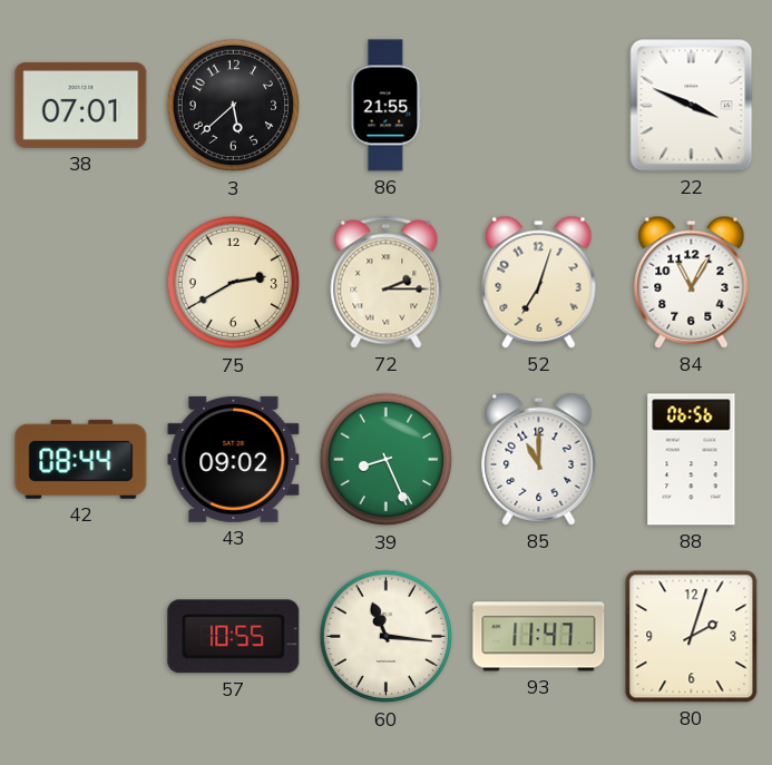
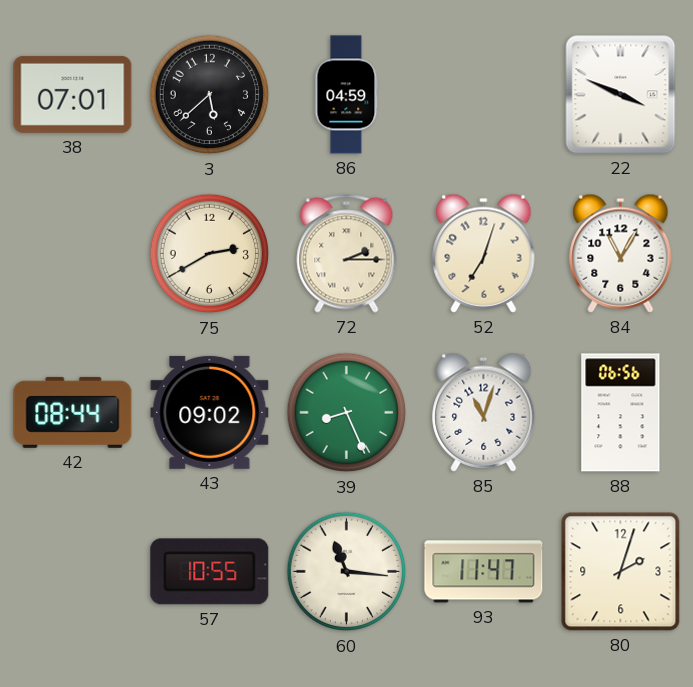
86: 21:55 -> 04:59
85: 11:00 -> 11:03
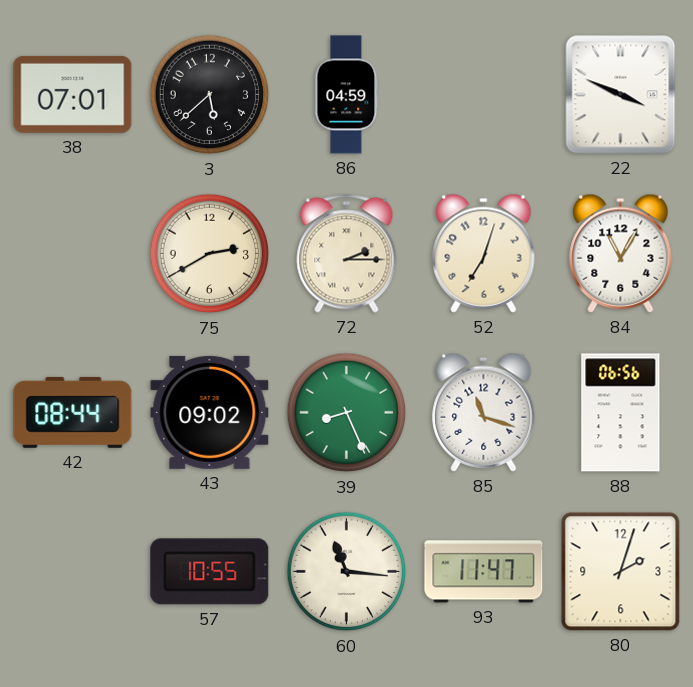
85: 11:03 -> 11:18
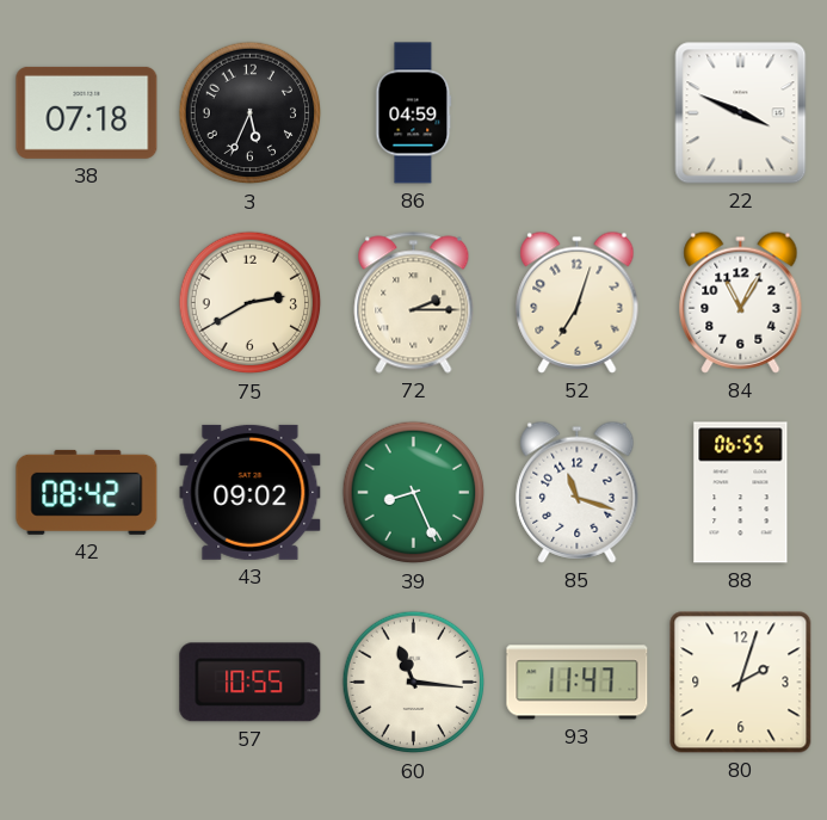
38: 07:01 -> 07:18
3: 5:38 -> 5:34
42: 08:44 -> 08:42
88: 06:56 -> 06:55
